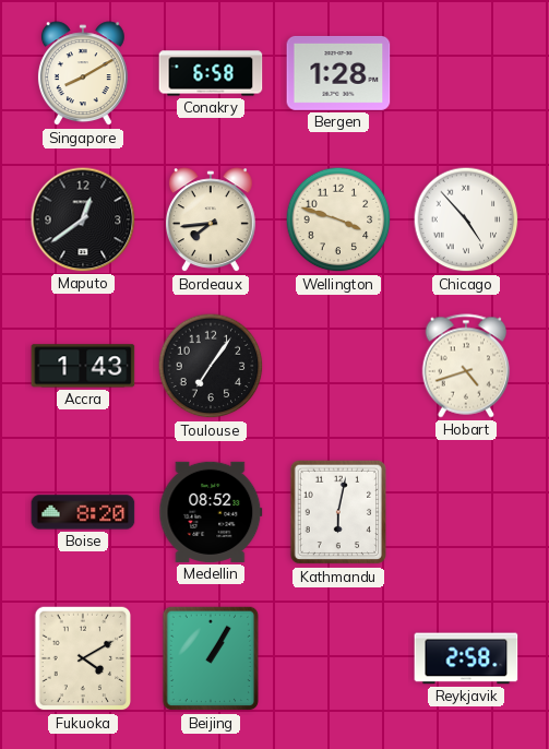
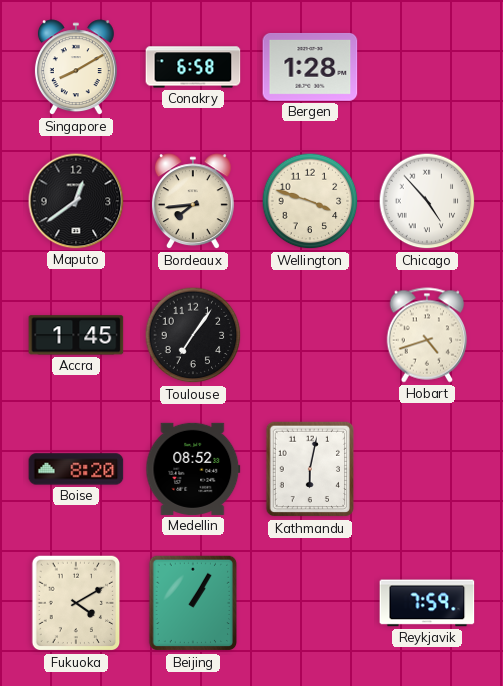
Accra: 1:43 -> 1:45
Reykjavik: 2:58 -> 7:59
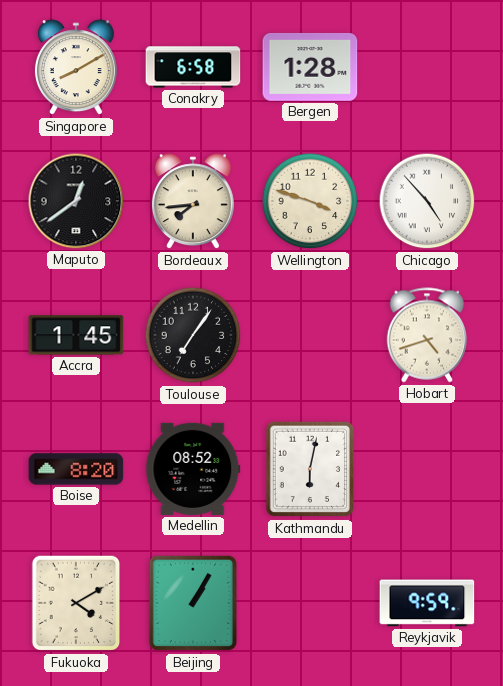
Reykjavik: 7:59 -> 9:59
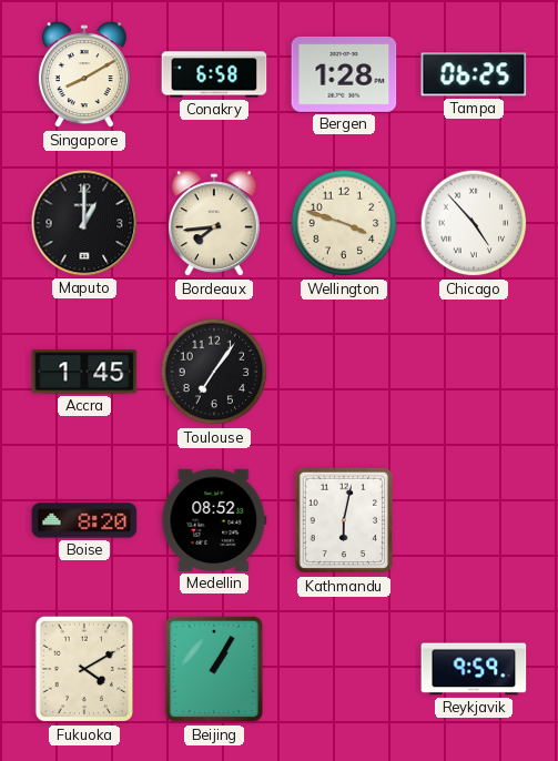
Tampa: none -> 06:25
Maputo: 12:39 -> 1:00
Hobart: 4:42 -> none
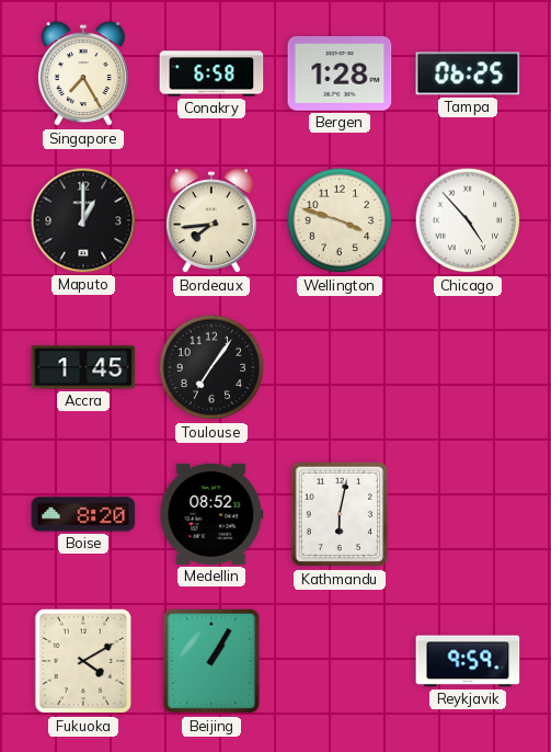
Singapore: 8:10 -> 7:25
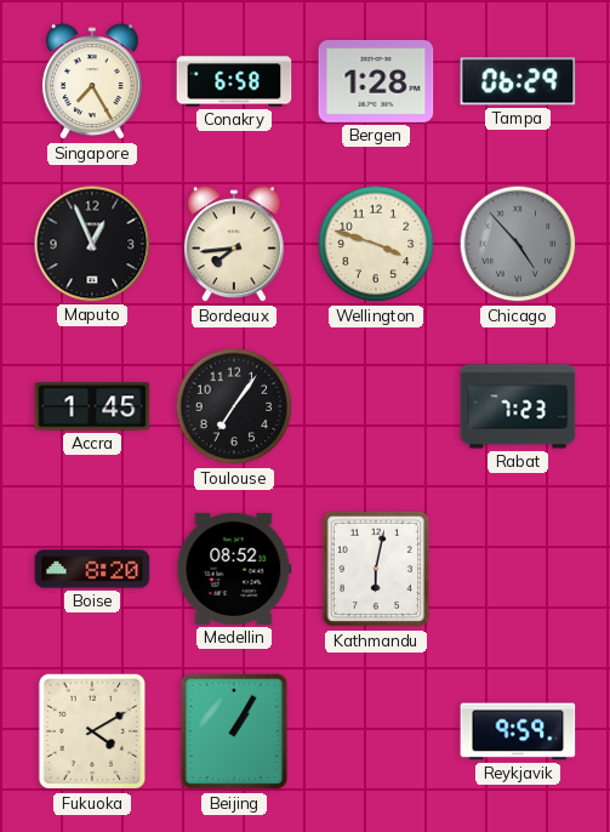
Tampa: 06:25 -> 06:29
Maputo: 1:00 -> 12:56
Chicago dial: white -> grey
Rabat: none -> 7:23
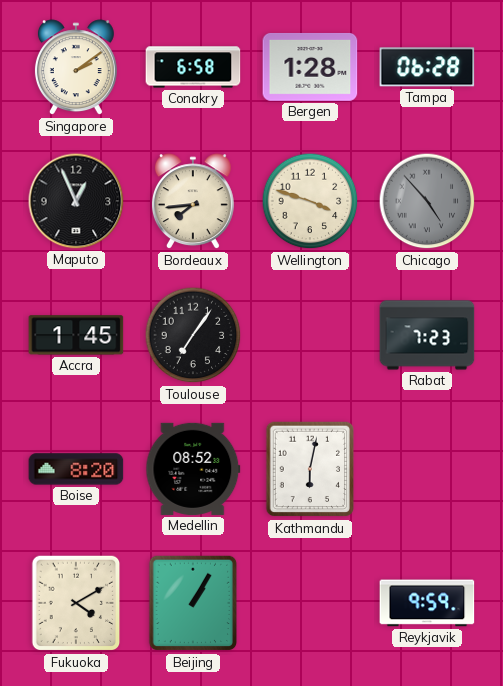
Singapore: 7:25 -> 2:09
Tampa: 06:29 -> 06:28
